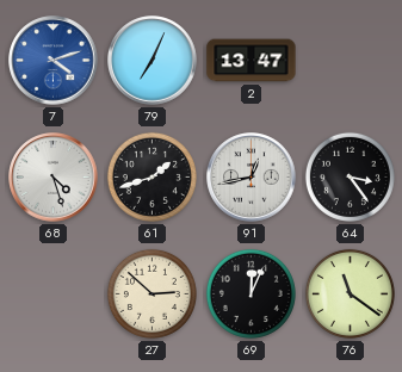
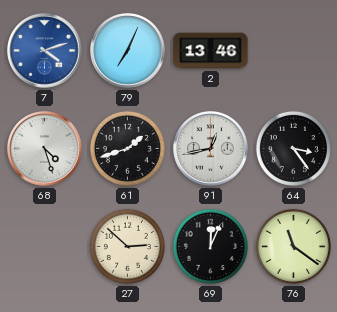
2: 13:47 -> 13:46
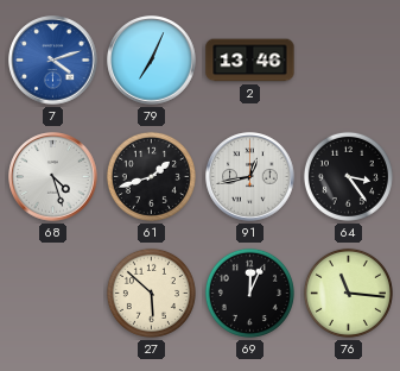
27: 2:52 -> 5:52
76: 11:21 -> 11:16
